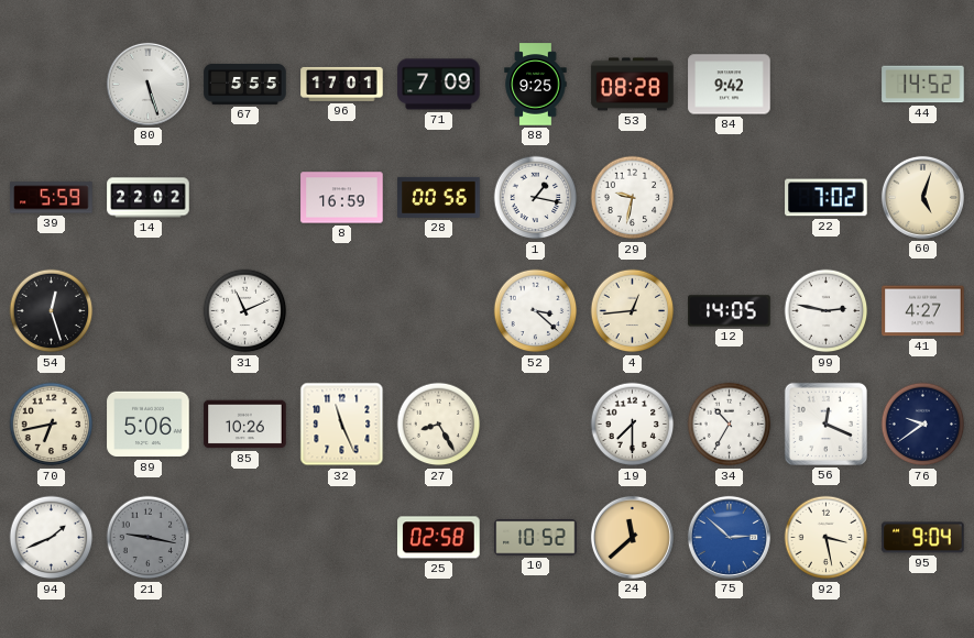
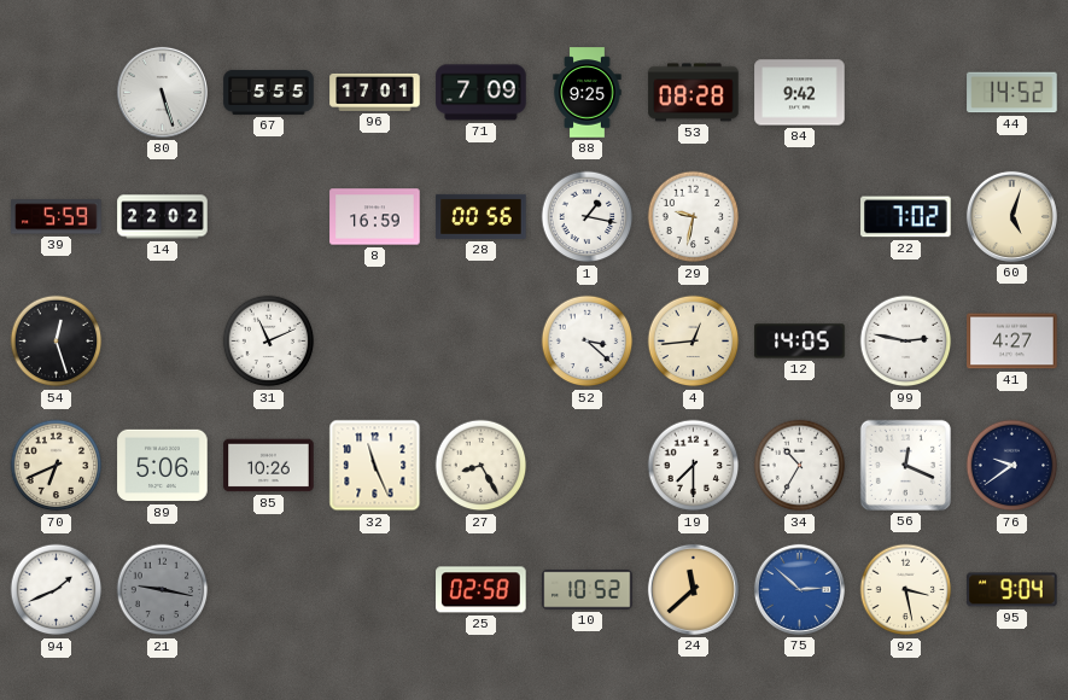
70: 6:43 -> 6:41
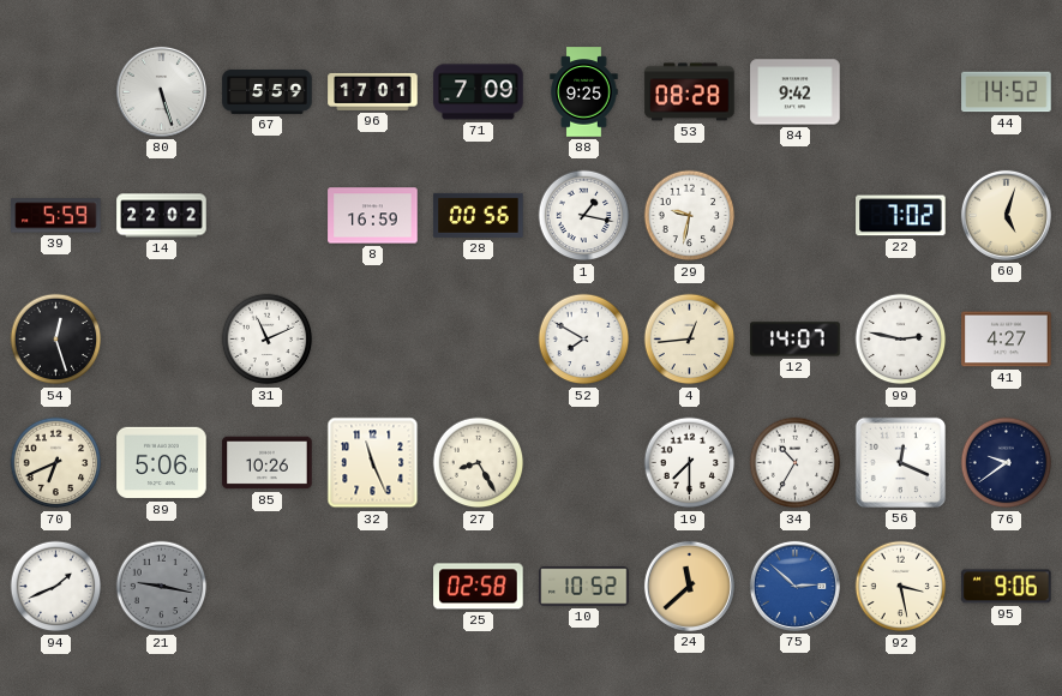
67: 5:55 -> 5:59
52: 3:22 -> 7:50
12: 14:05 -> 14:07
95: 9:04 -> 9:06
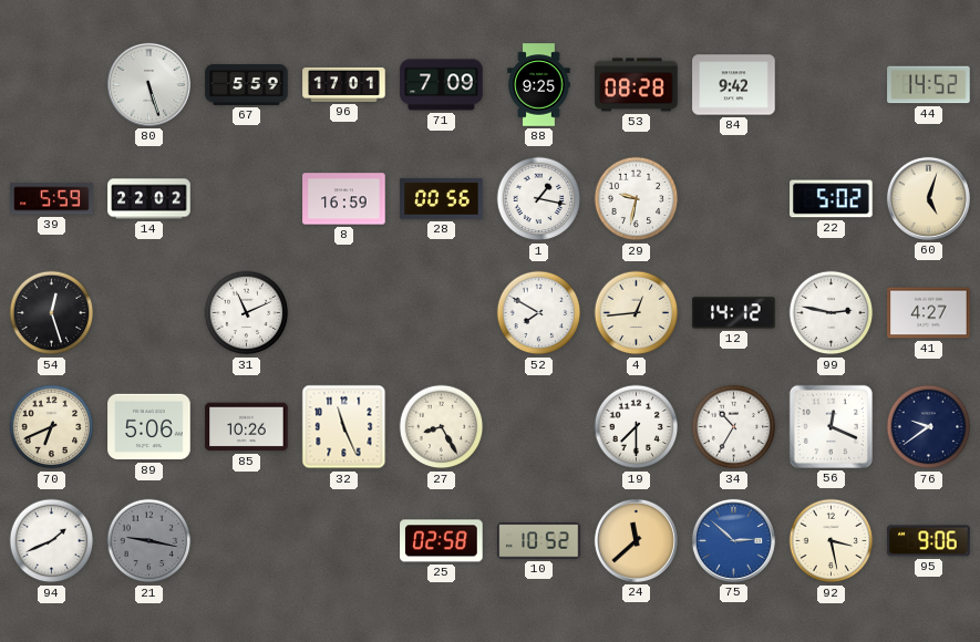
22: 7:02 -> 5:02
12: 14:07 -> 14:12
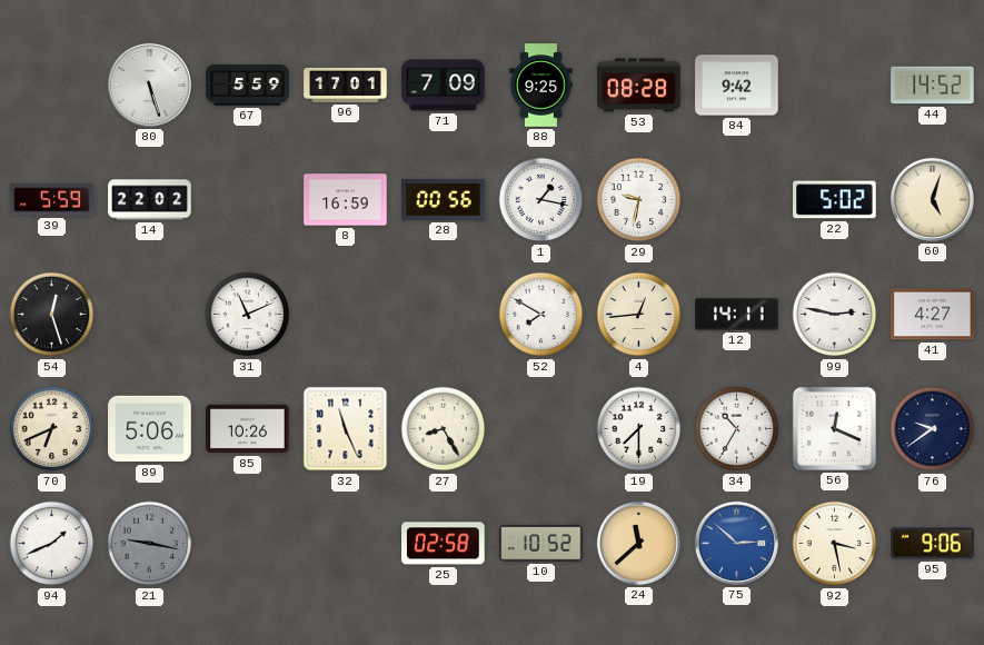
12: 14:12 -> 14:11
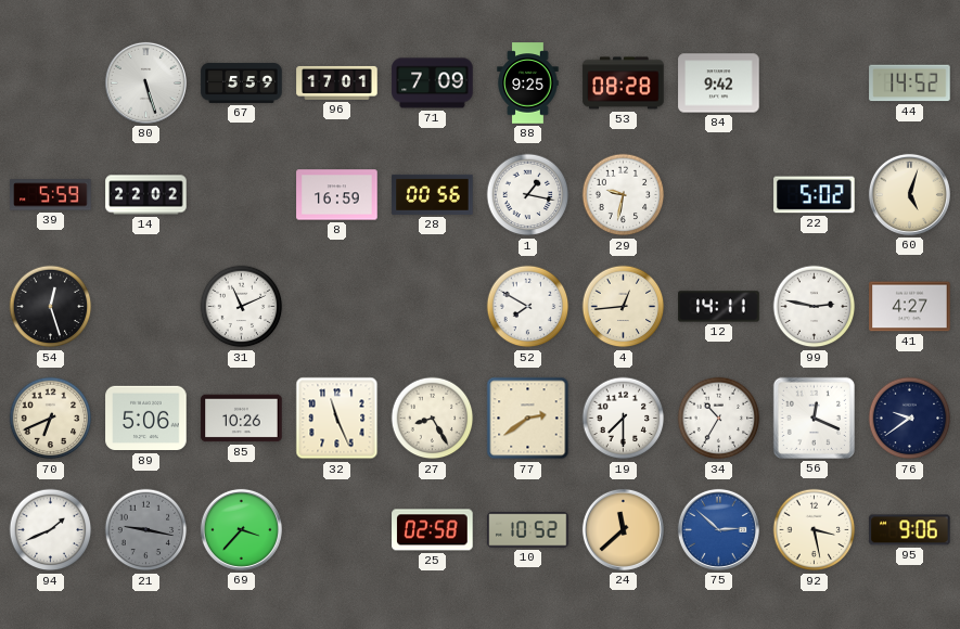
77: none -> 2:39
69: none -> 3:37
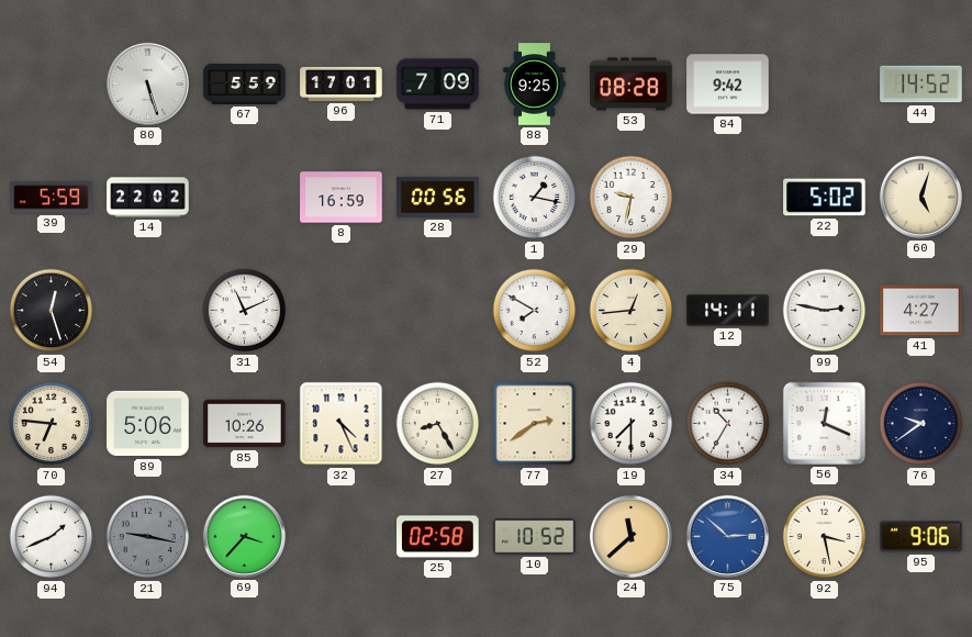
70: 6:41 -> 6:46
32: 11:26 -> 4:26
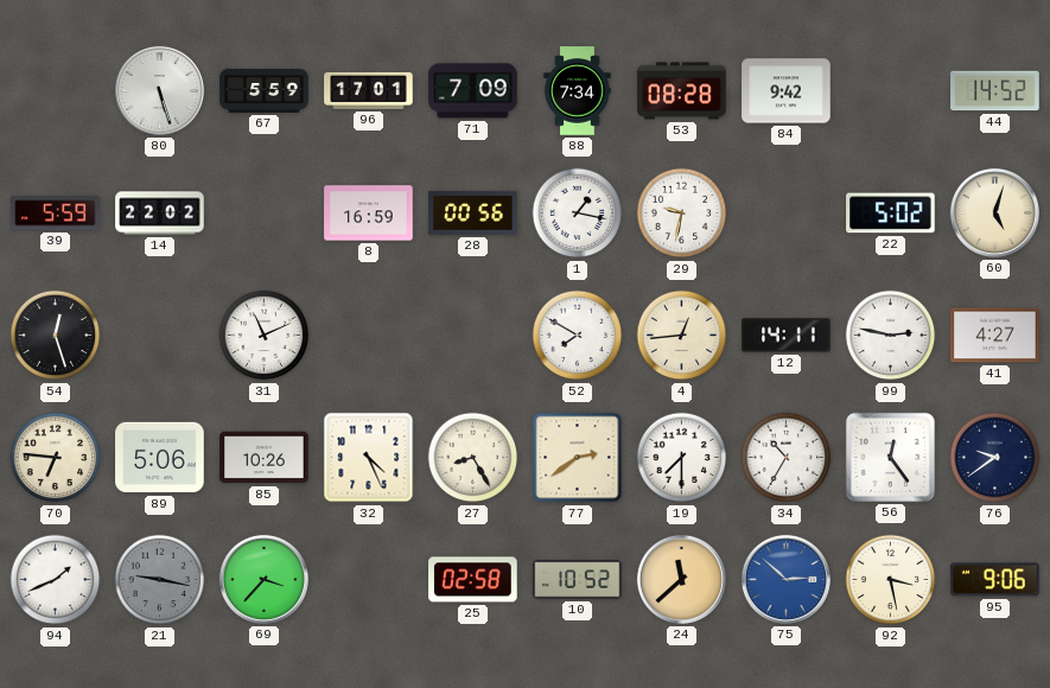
88: 9:25 -> 7:34
56: 12:19 -> 12:24
